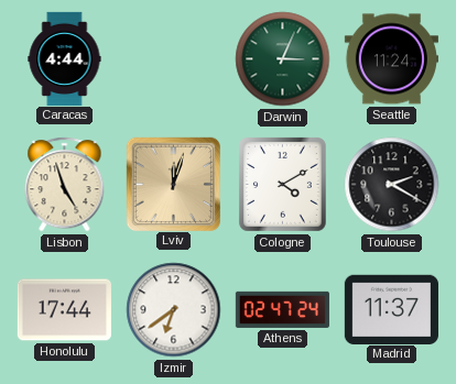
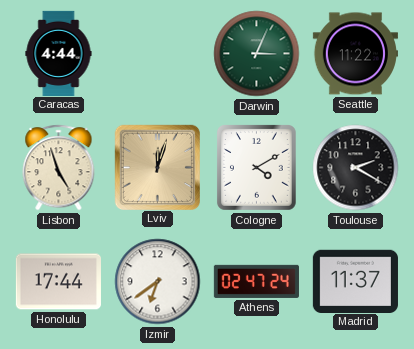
Seattle: 11:24 -> 11:22
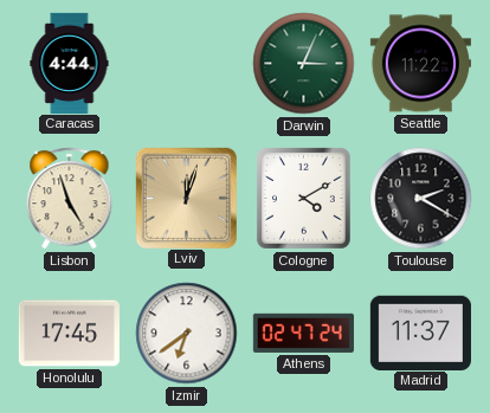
Honolulu: 17:44 -> 17:45
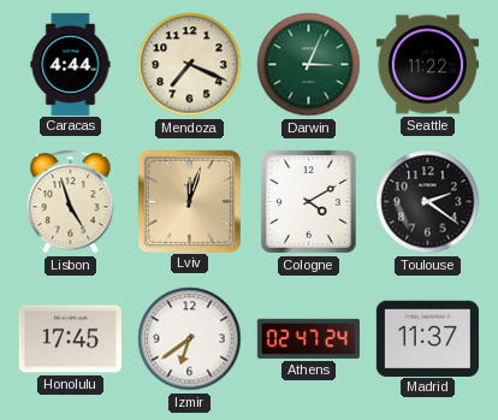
Mendoza: none -> 7:19
Toulouse: 2:20 -> 2:21
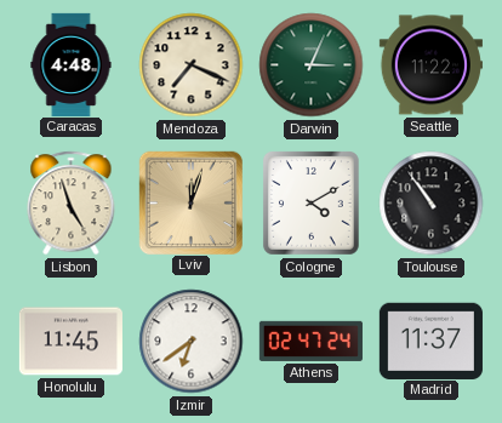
Caracas: 4:44 -> 4:48
Toulouse: 2:21 -> 10:54
Honolulu: 17:45 -> 11:45
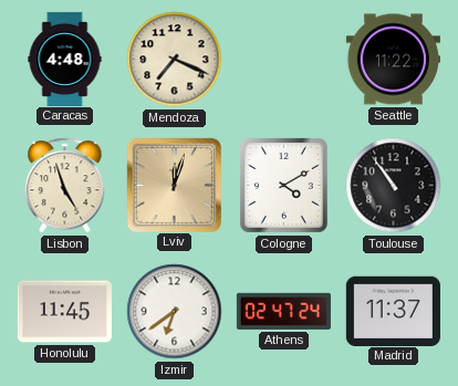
Darwin: 3:04 -> none
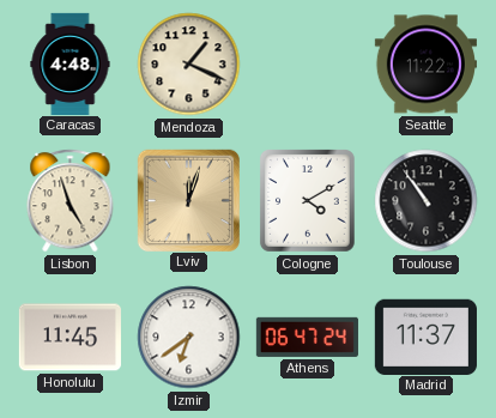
Mendoza: 7:19 -> 1:19
Athens: 02:47 -> 06:47
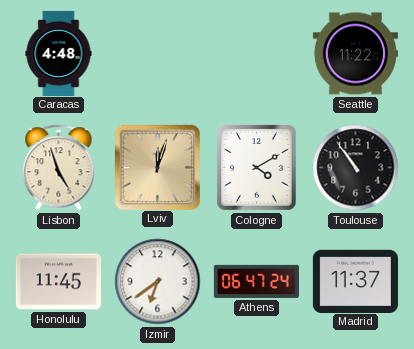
Mendoza: 1:19 -> none
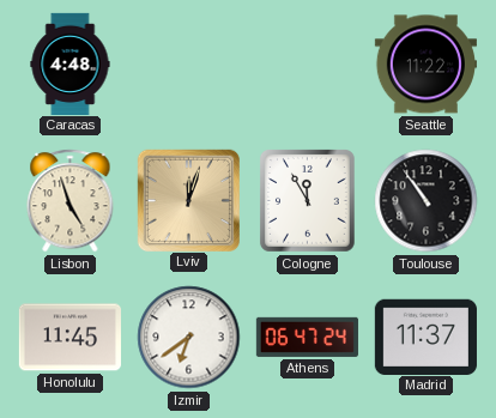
Cologne: 4:10 -> 11:55
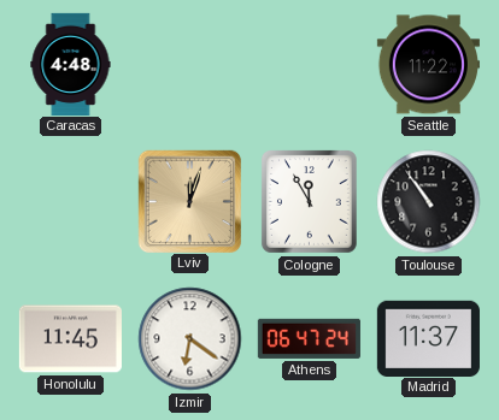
Lisbon: 4:57 -> none
Izmir: 6:39 -> 6:21
